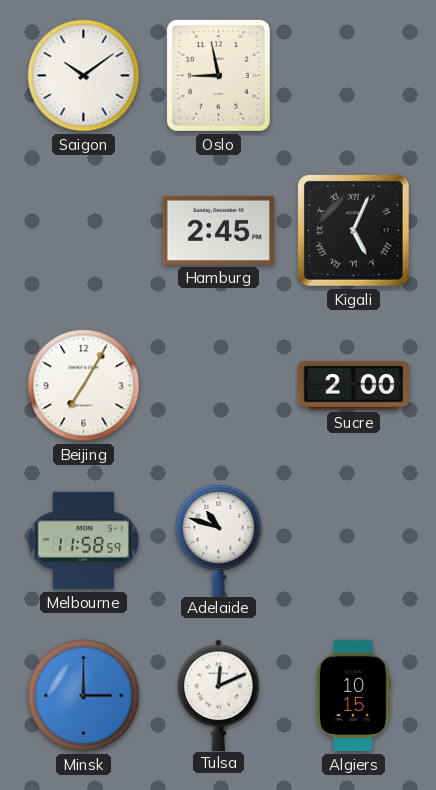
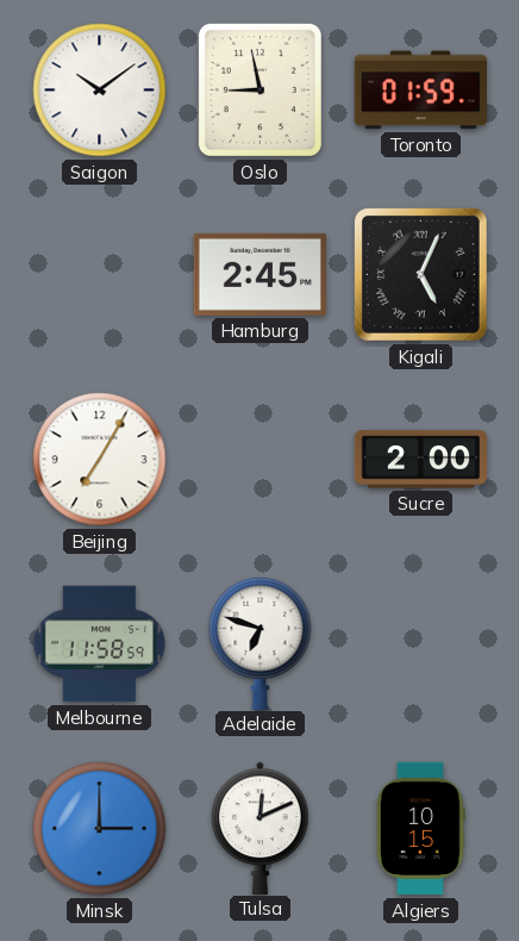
Toronto: none -> 01:59
Adelaide: 10:48 -> 6:48
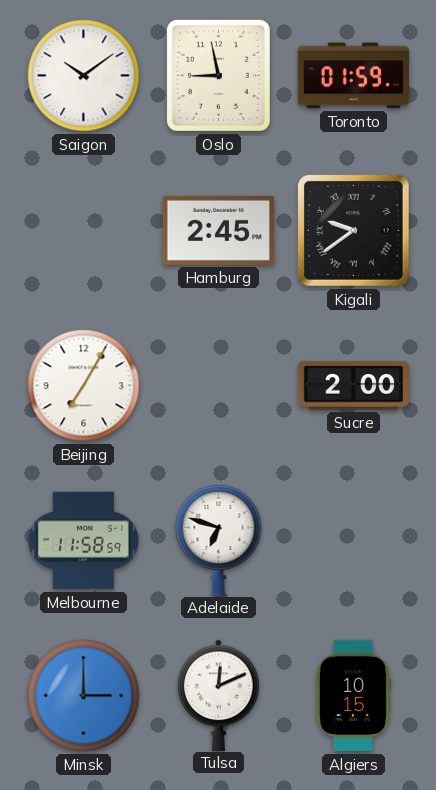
Kigali: 5:04 -> 9:39
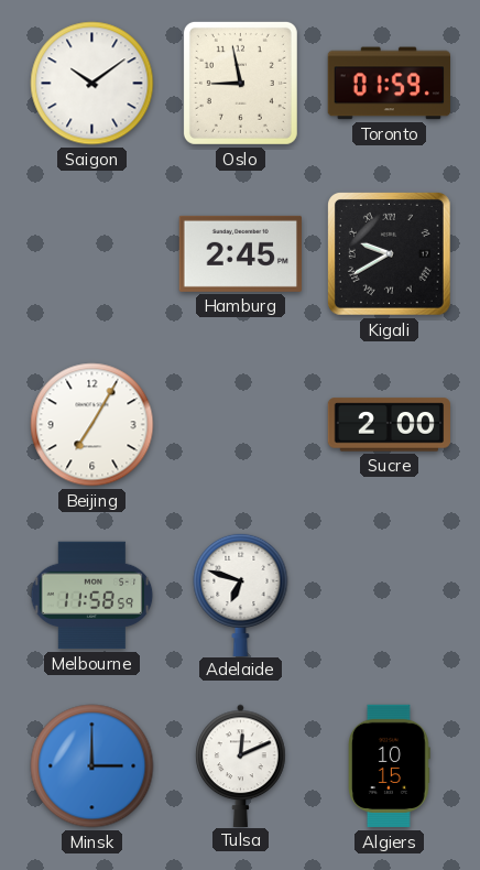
Kigali: 9:39 -> 9:40
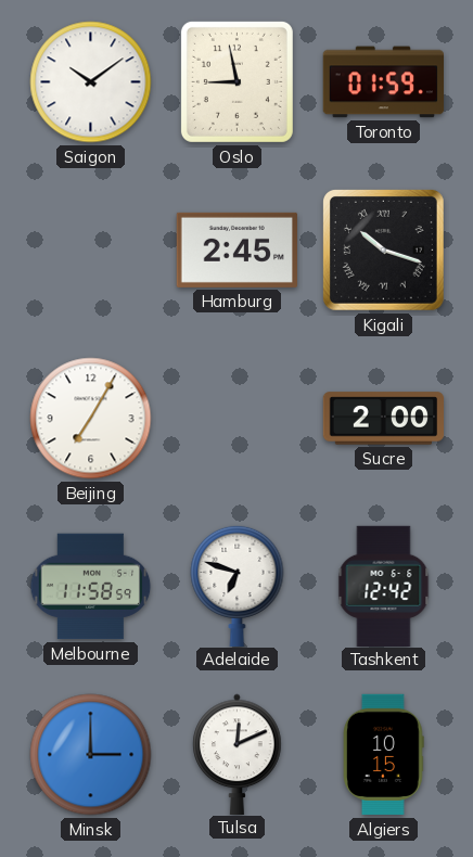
Kigali: 9:40 -> 10:18
Tashkent: none -> 12:42
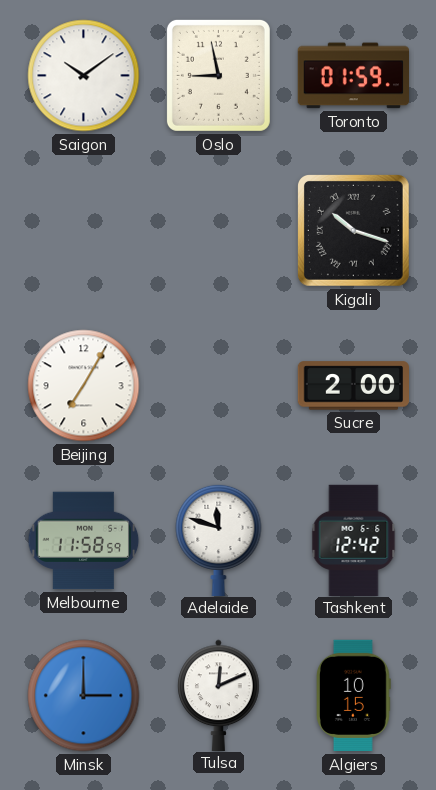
Hamburg: 2:45 -> none
Adelaide: 6:48 -> 11:48
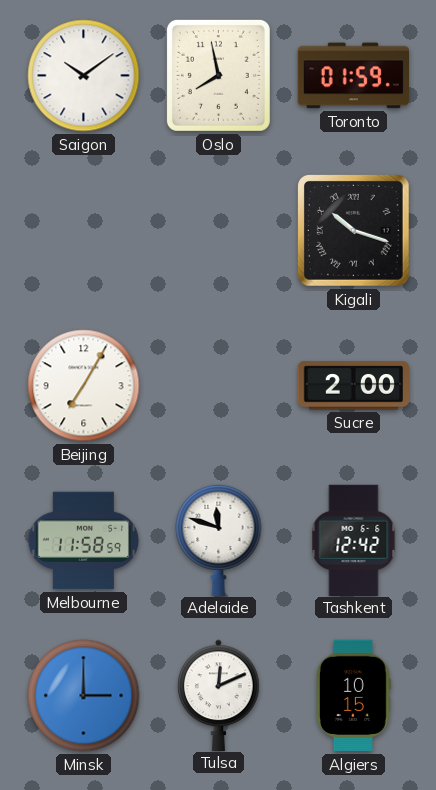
Oslo: 8:58 -> 7:58
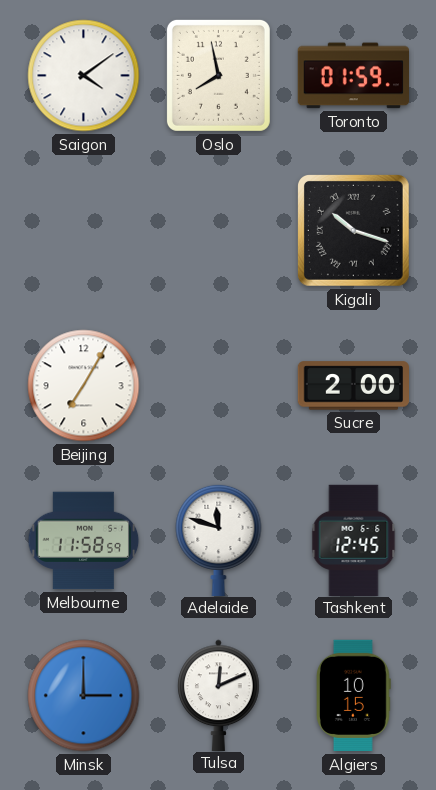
Saigon: 10:09 -> 4:09
Tashkent: 12:42 -> 12:45
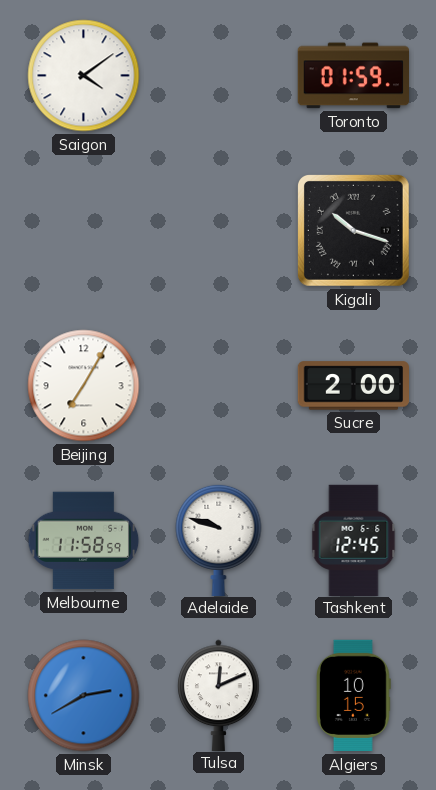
Oslo: 7:58 -> none
Adelaide: 11:48 -> 9:48
Minsk: 3:00 -> 2:40
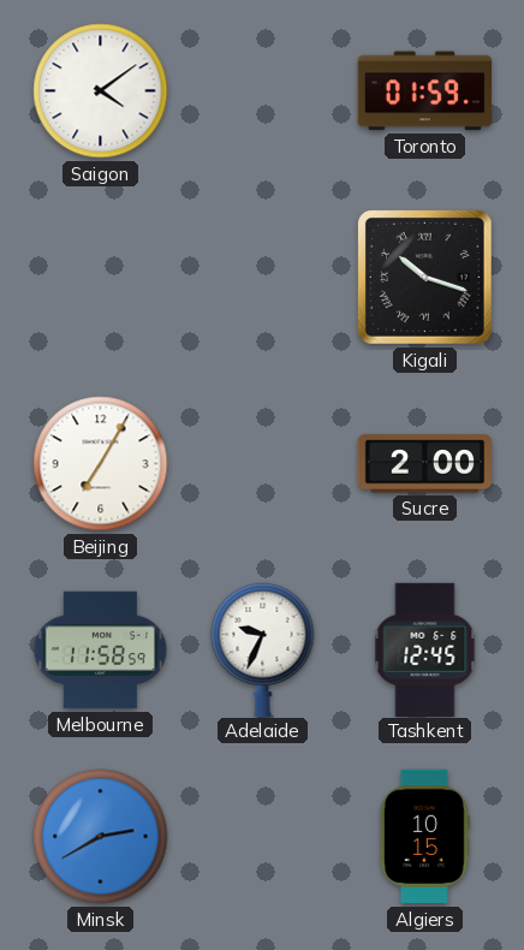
Adelaide: 9:48 -> 9:34
Tulsa: 12:11 -> none
